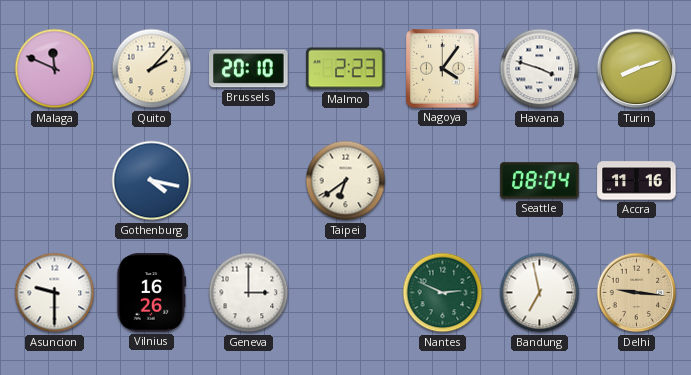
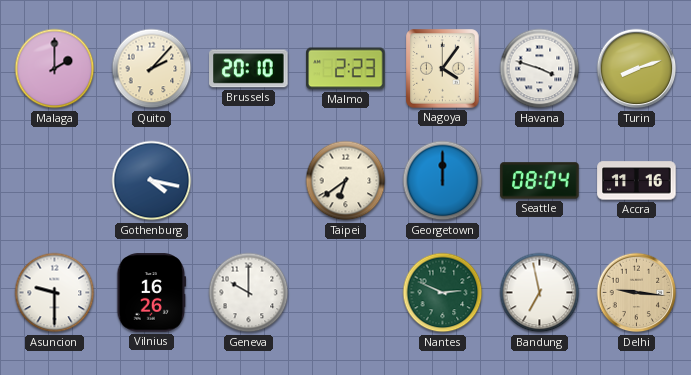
Malaga: 11:49 -> 2:00
Georgetown: none -> 12:00
Geneva: 3:00 -> 10:00
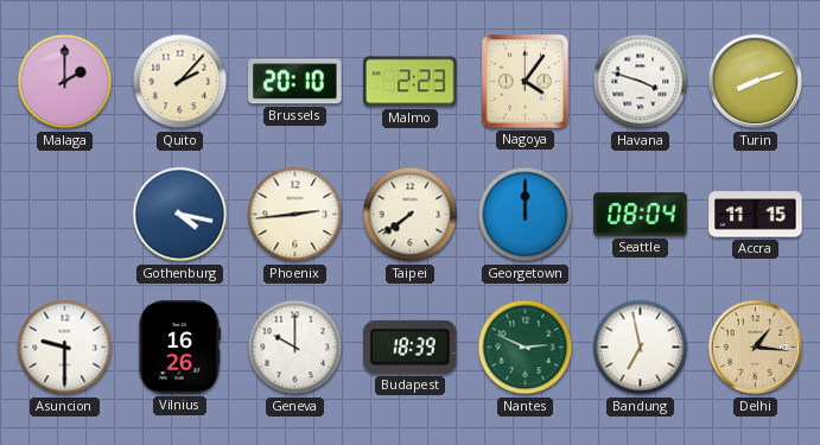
Phoenix: none -> 2:44
Taipei: 6:39 -> 7:39
Accra: 11:16 -> 11:15
Budapest: none -> 18:39
Delhi: 9:16 -> 1:16
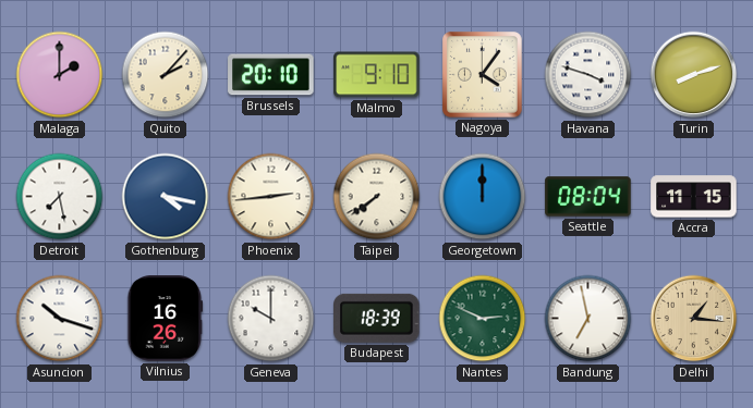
Malmo: 2:23 -> 9:10
Detroit: none -> 7:28
Asuncion: 9:30 -> 10:18
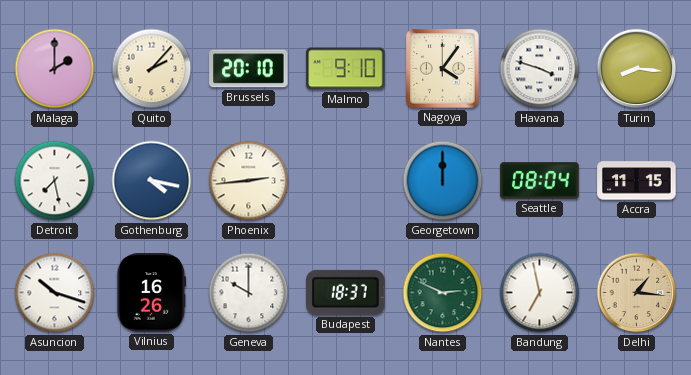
Turin: 8:12 -> 8:16
Taipei: 7:39 -> none
Budapest: 18:39 -> 18:37
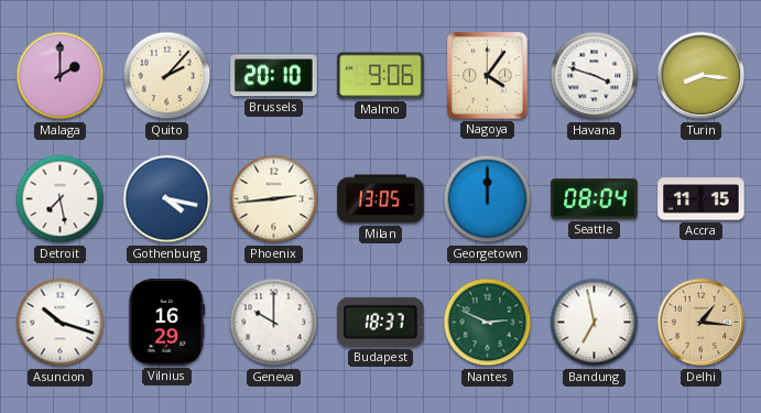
Malmo: 9:10 -> 9:06
Milan: none -> 13:05
Vilnius: 16:26 -> 16:29
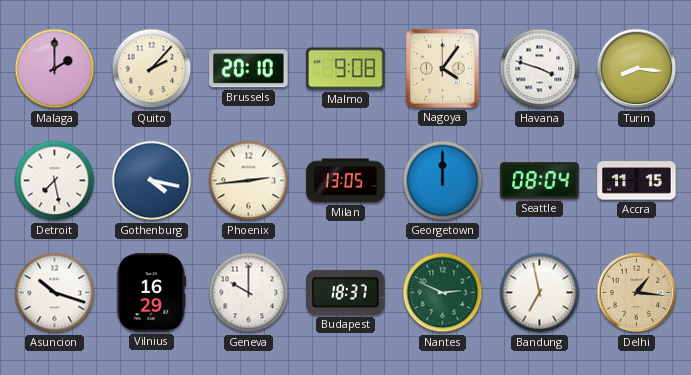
Malmo: 9:06 -> 9:08
